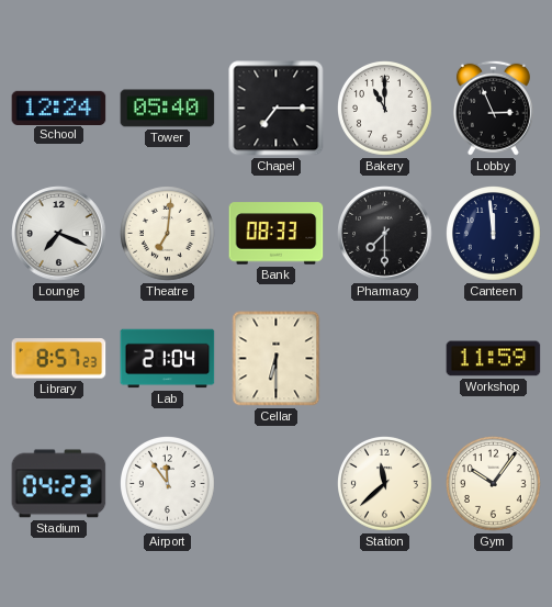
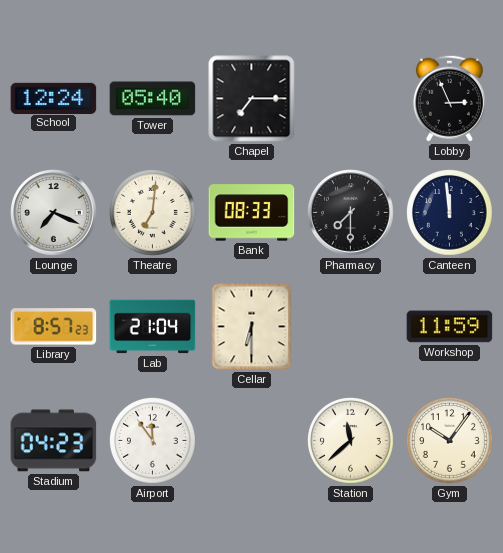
Bakery: 11:00 -> none
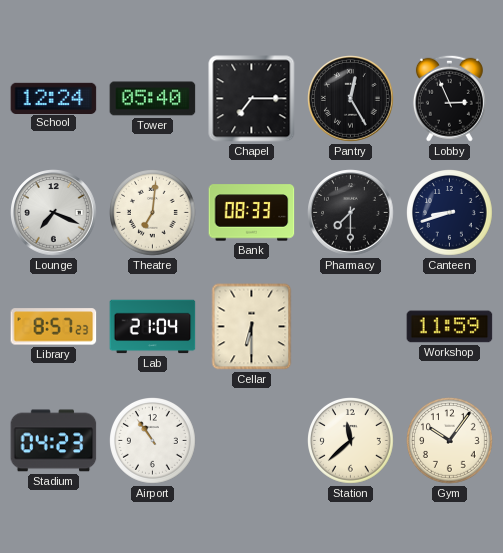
Pantry: none -> 12:25
Canteen: 11:59 -> 8:42
Airport: 11:54 -> 10:54
